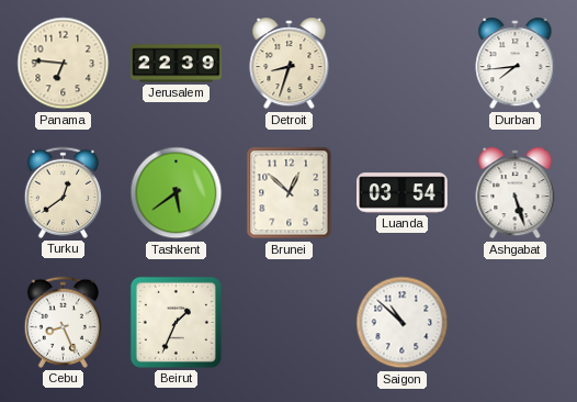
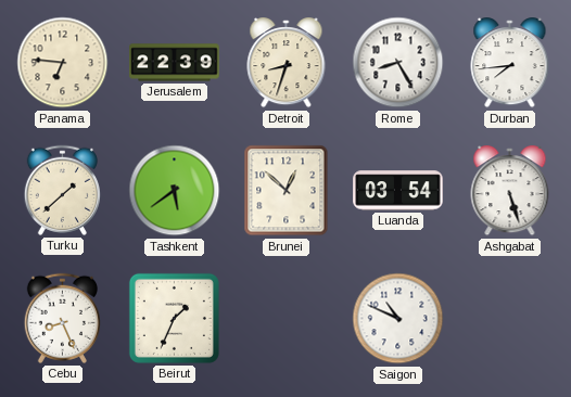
Rome: none -> 8:25
Turku: 12:39 -> 1:38
Saigon: 10:52 -> 10:49
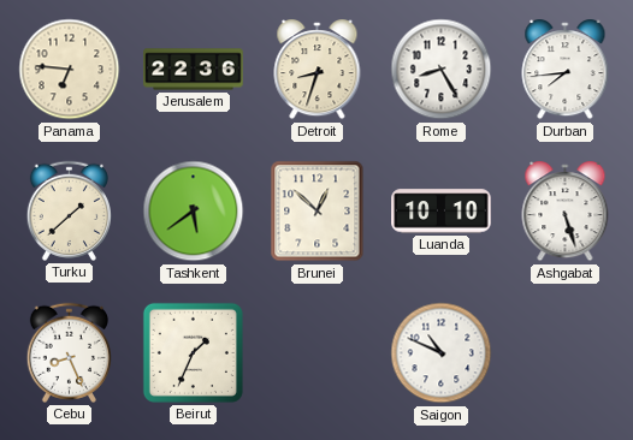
Jerusalem: 22:39 -> 22:36
Luanda: 03:54 -> 10:10
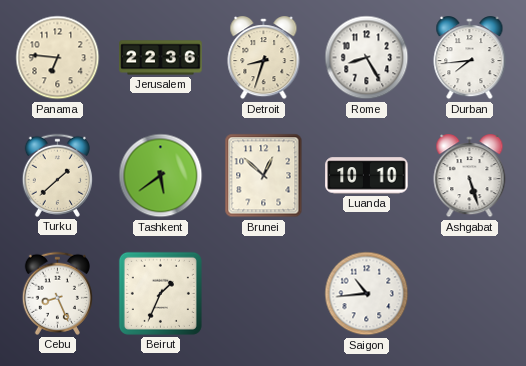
Saigon: 10:49 -> 10:44
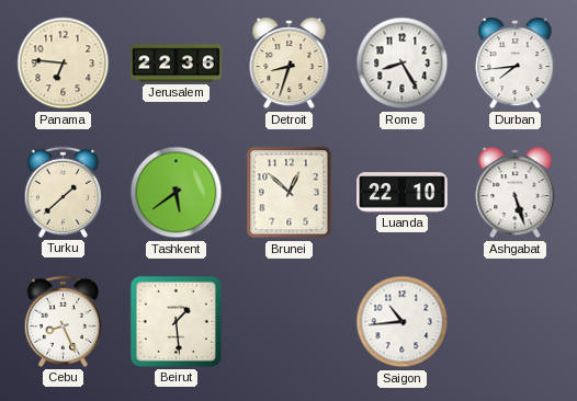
Luanda: 10:10 -> 22:10
Beirut: 1:34 -> 1:29
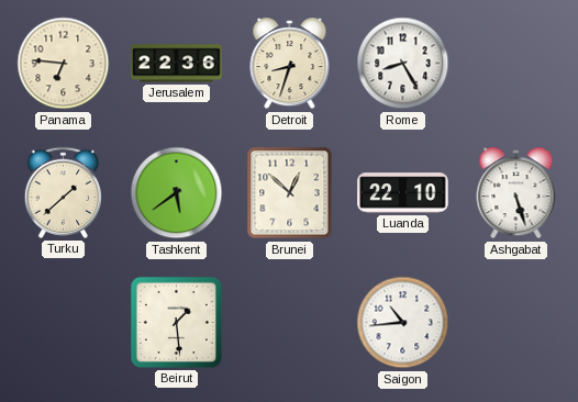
Durban: 7:44 -> none
Cebu: 8:26 -> none
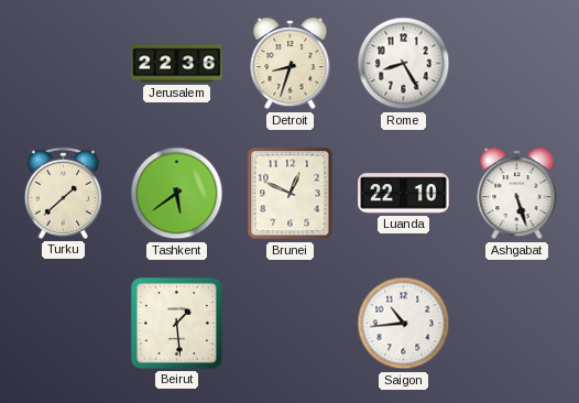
Panama: 6:46 -> none
Brunei: 12:52 -> 12:49
